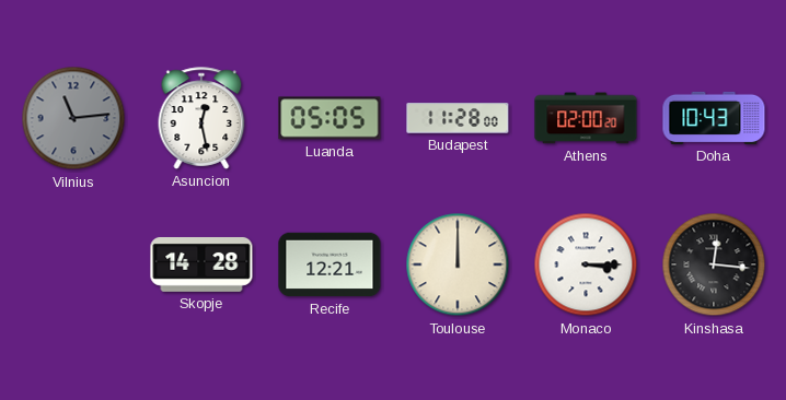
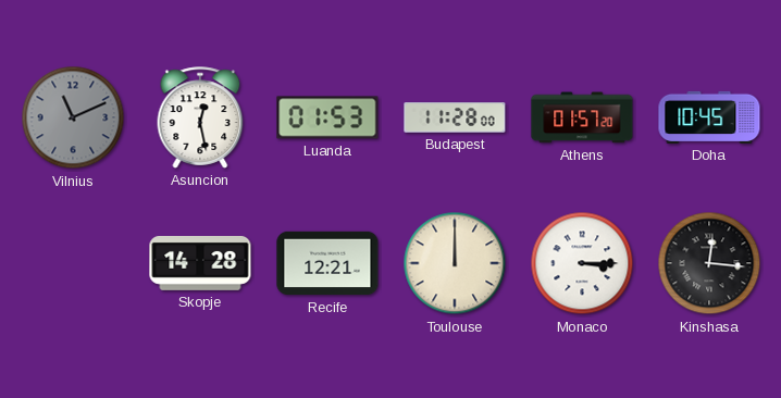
Vilnius: 11:14 -> 11:11
Luanda: 05:05 -> 01:53
Athens: 02:00 -> 01:57
Doha: 10:43 -> 10:45
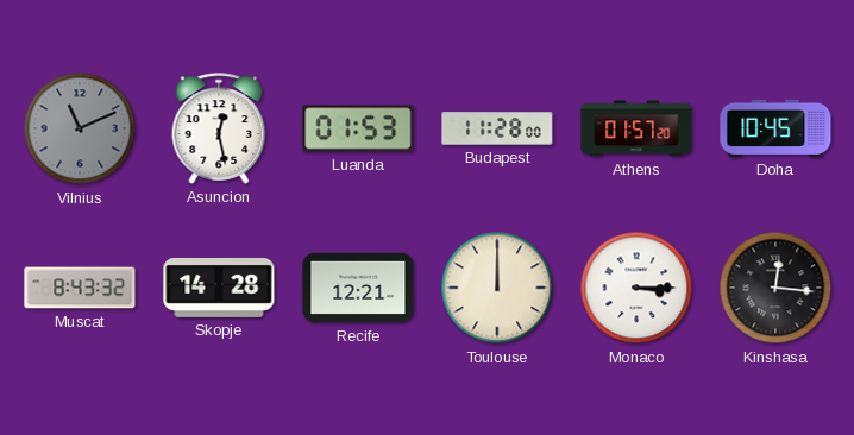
Muscat: none -> 8:43
